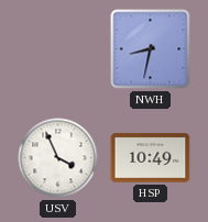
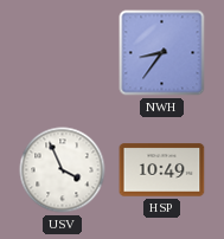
NWH: 8:32 -> 8:36
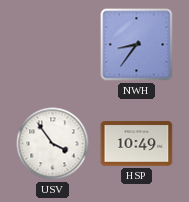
USV: 3:56 -> 3:54
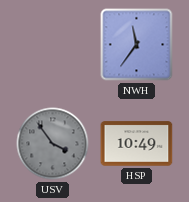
NWH: 8:36 -> 11:36
USV dial: white -> grey
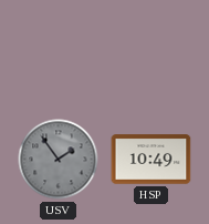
NWH: 11:36 -> none
USV: 3:54 -> 1:54
